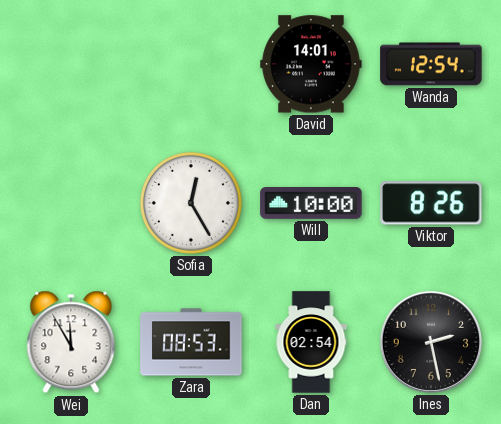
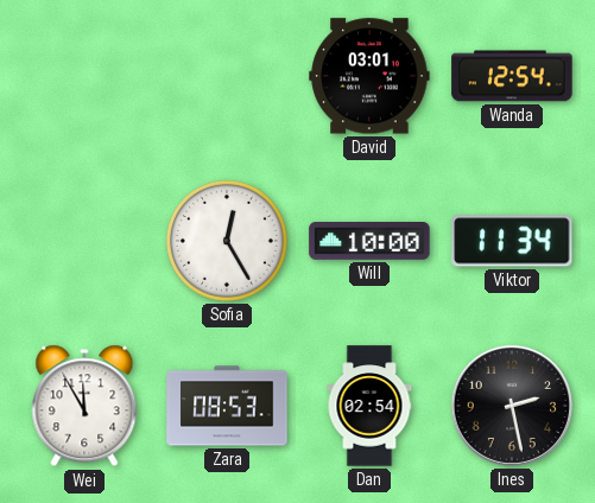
David: 14:01 -> 03:01
Viktor: 8:26 -> 11:34
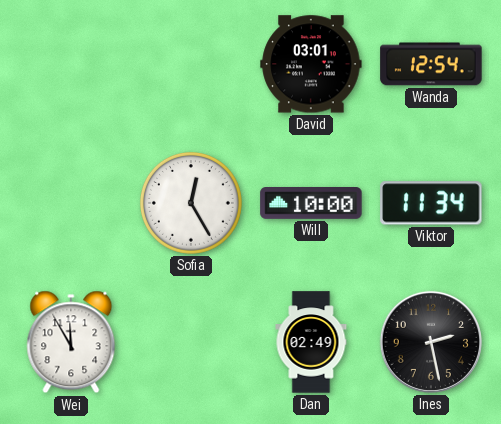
Zara: 08:53 -> none
Dan: 02:54 -> 02:49
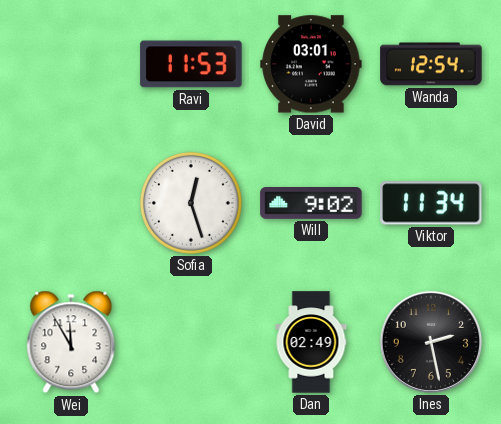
Ravi: none -> 11:53
Sofia: 12:25 -> 12:27
Will: 10:00 -> 9:02
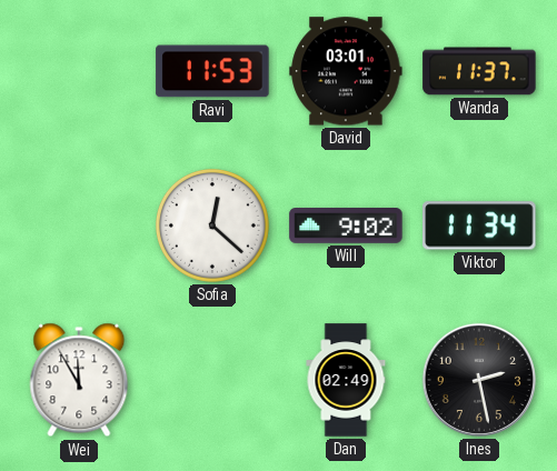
Wanda: 12:54 -> 11:37
Sofia: 12:27 -> 12:22
